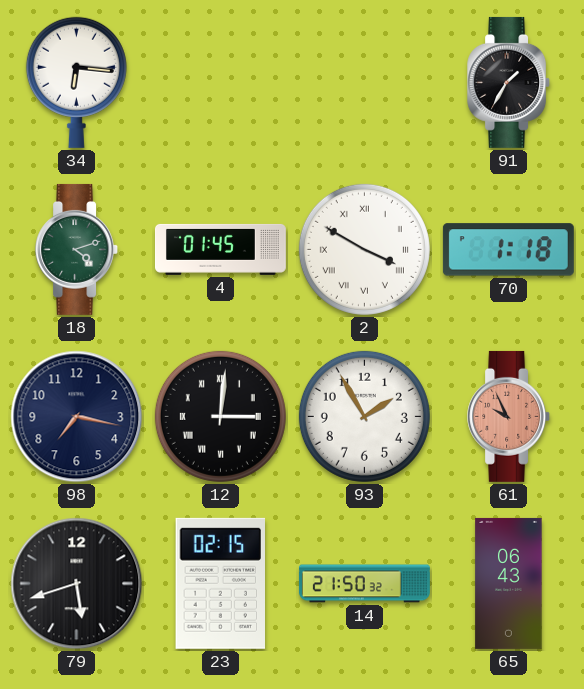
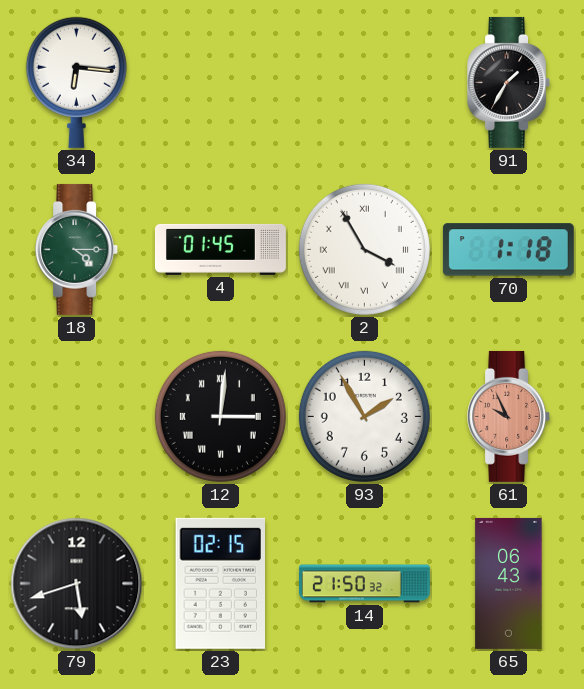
18: 4:12 -> 4:15
2: 3:50 -> 3:55
98: 7:17 -> none
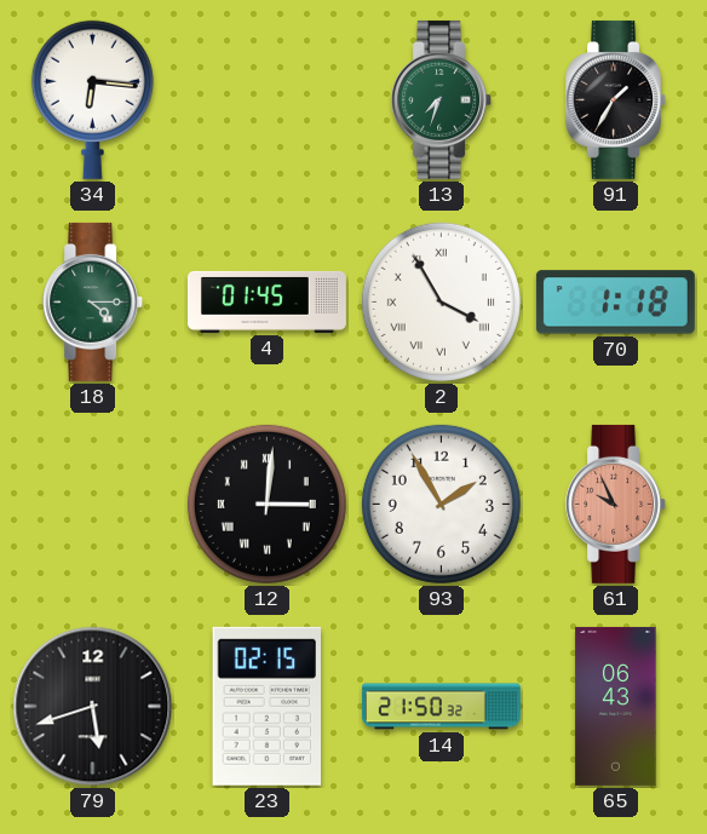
13: none -> 7:33
